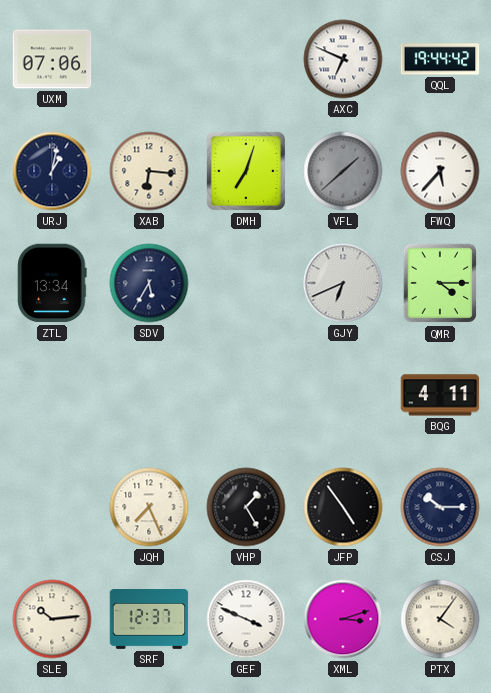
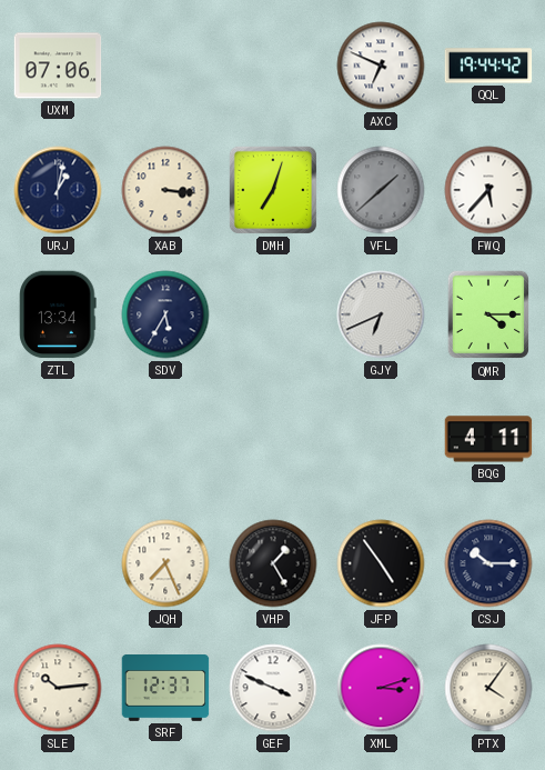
XAB: 6:16 -> 3:16
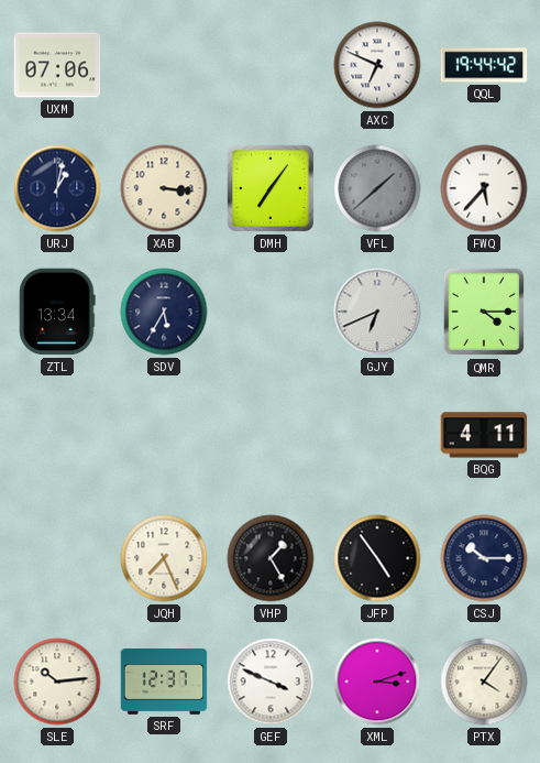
DMH: 7:03 -> 7:06
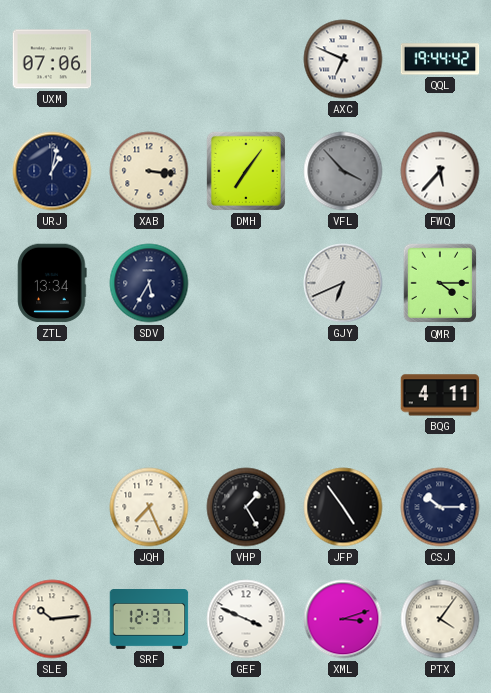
VFL: 1:38 -> 3:53
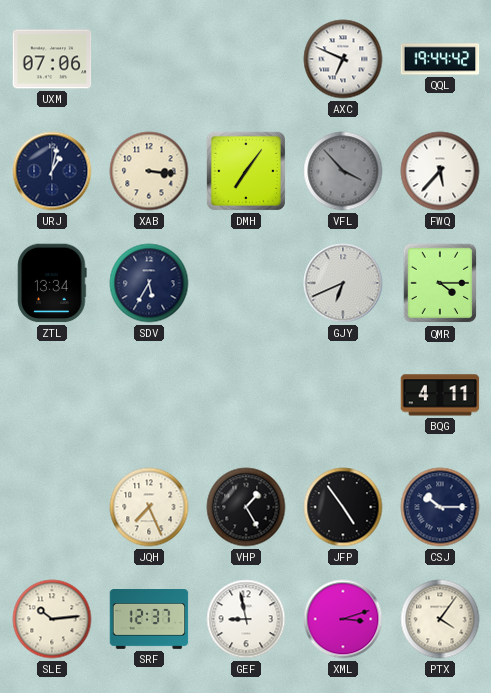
GEF: 3:49 -> 8:58
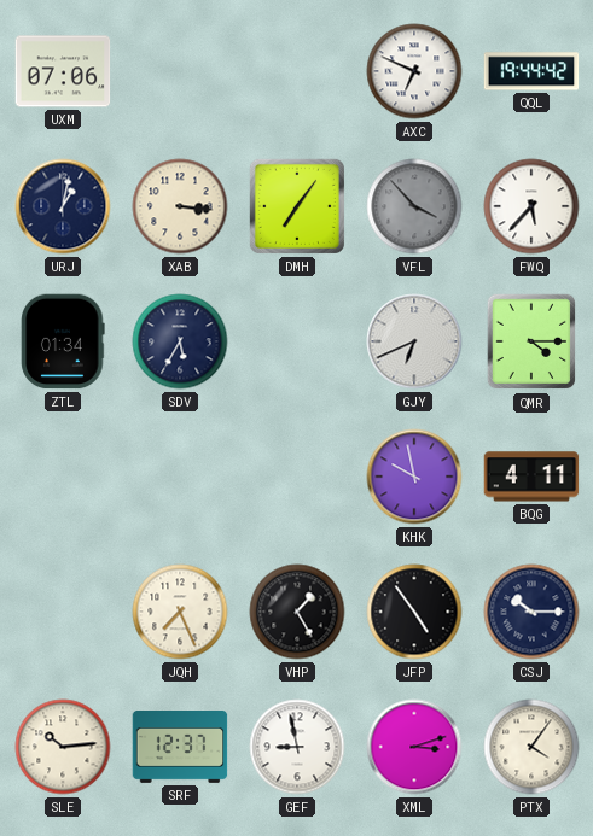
ZTL: 13:34 -> 01:34
KHK: none -> 9:58
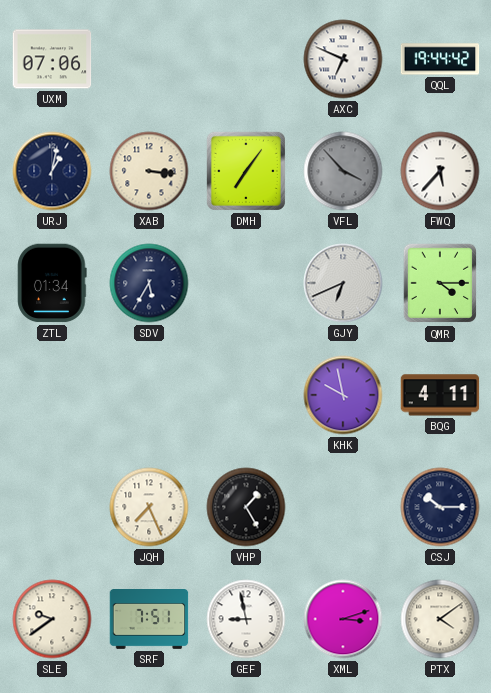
JFP: 4:54 -> none
SLE: 10:14 -> 9:39
SRF: 12:37 -> 7:51
PTX: 4:06 -> 4:09
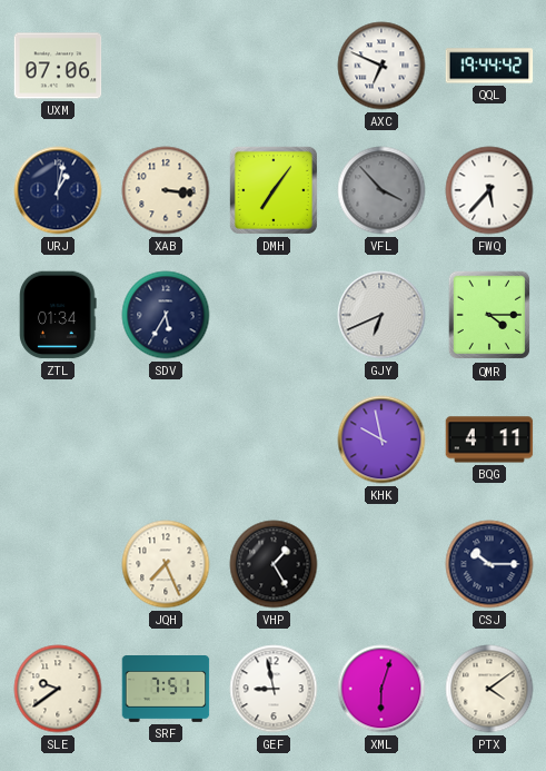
XML: 3:12 -> 6:03
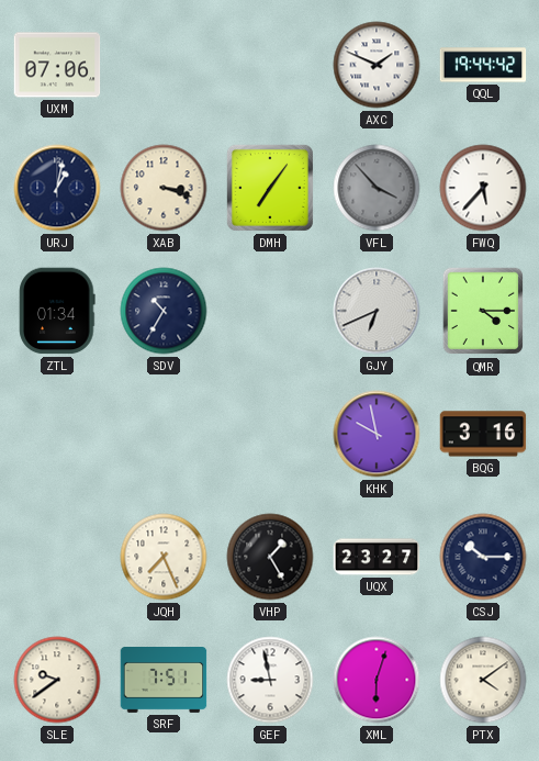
AXC: 6:49 -> 1:49
XAB: 3:16 -> 3:18
SDV: 5:35 -> 10:35
BQG: 4:11 -> 3:16
UQX: none -> 23:27
